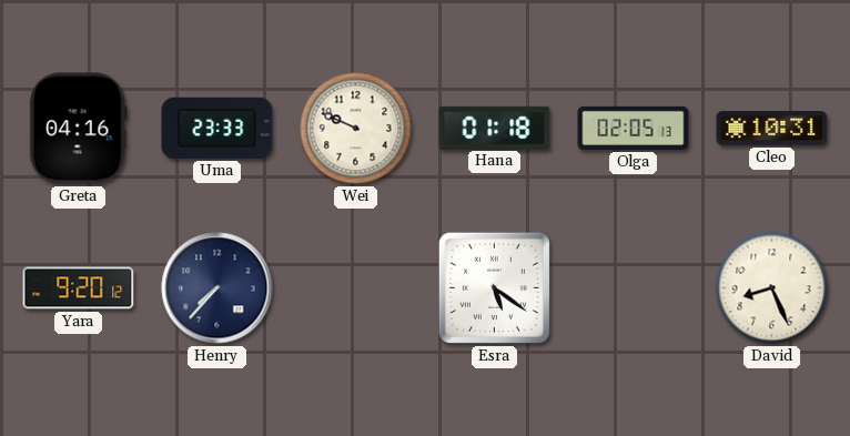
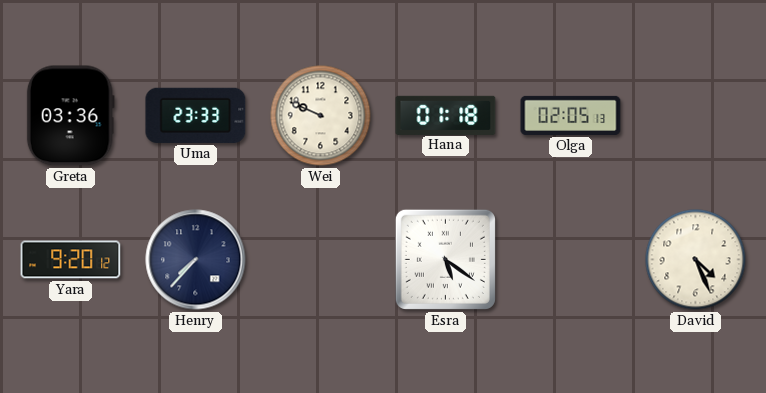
Greta: 04:16 -> 03:36
Cleo: 10:31 -> none
David: 8:26 -> 4:26
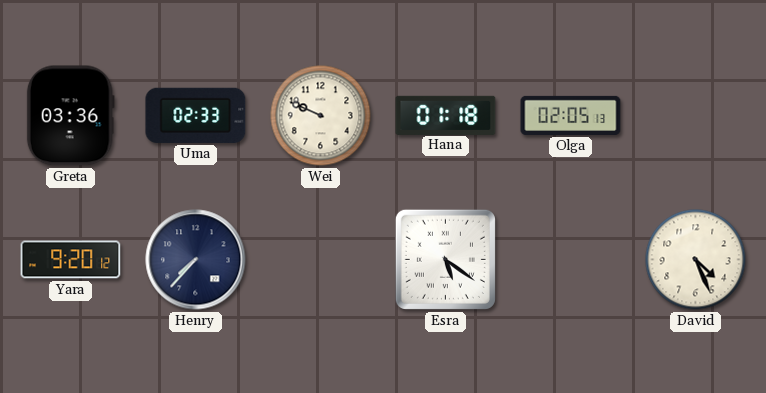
Uma: 23:33 -> 02:33
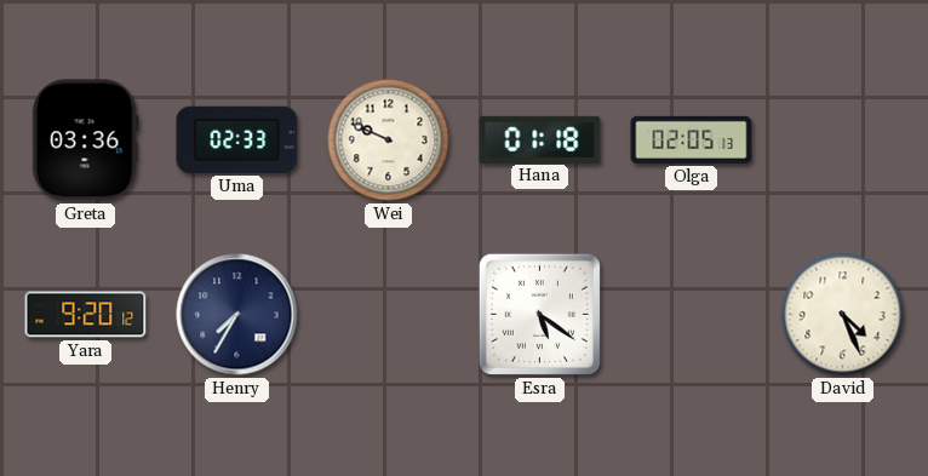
Henry: 7:37 -> 7:35
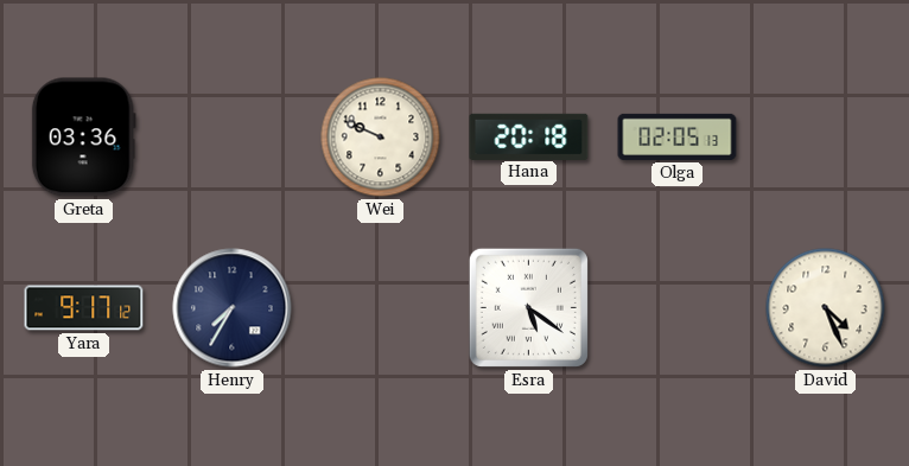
Uma: 02:33 -> none
Hana: 01:18 -> 20:18
Yara: 9:20 -> 9:17
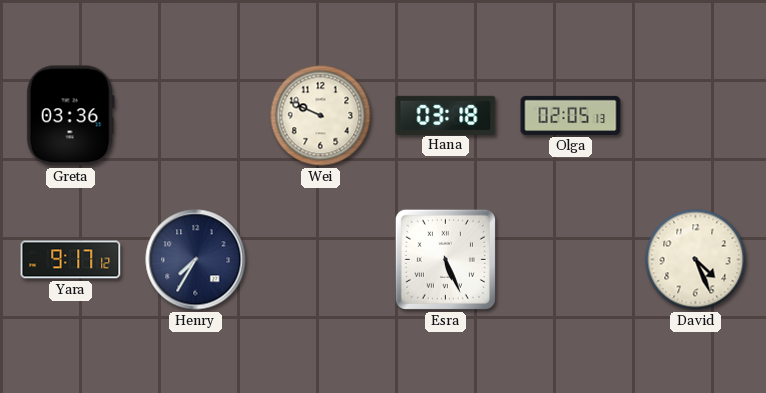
Hana: 20:18 -> 03:18
Esra: 5:21 -> 5:26
